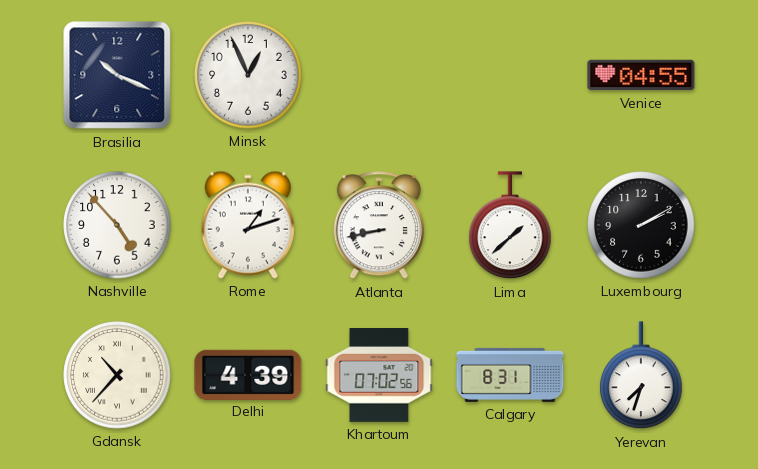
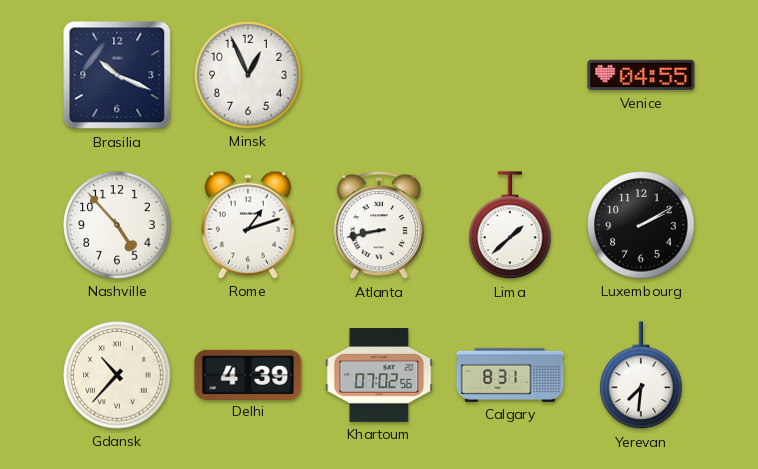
Yerevan: 7:33 -> 7:31
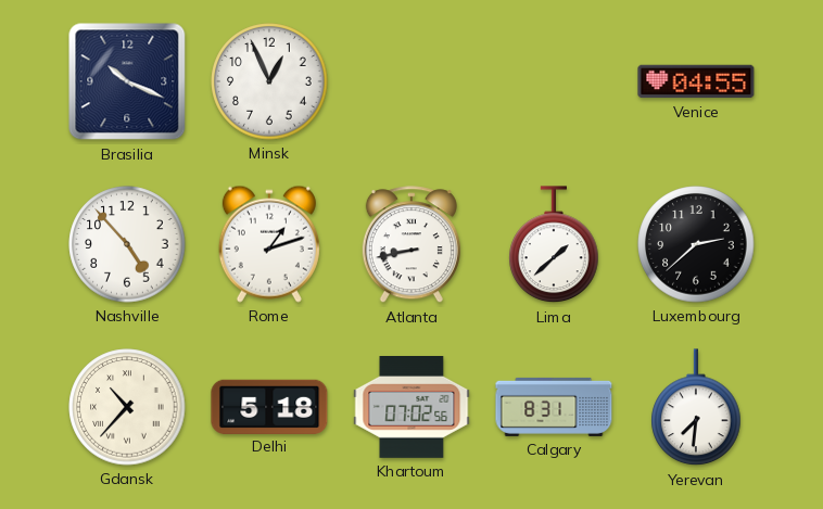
Luxembourg: 2:10 -> 2:38
Delhi: 4:39 -> 5:18
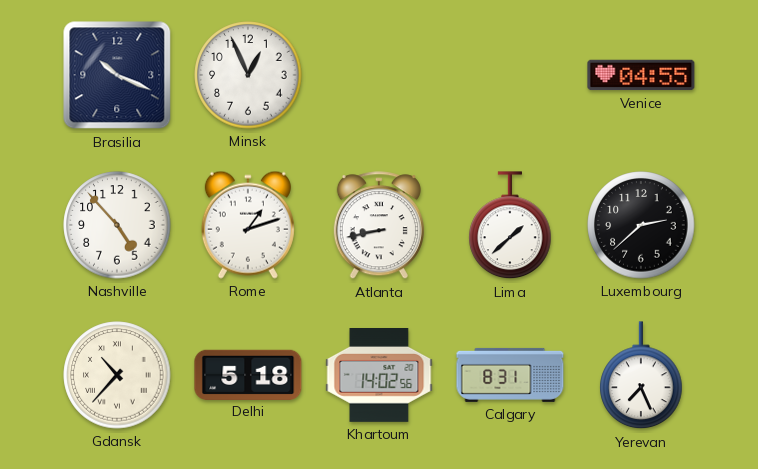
Khartoum: 07:02 -> 14:02
Yerevan: 7:31 -> 7:26
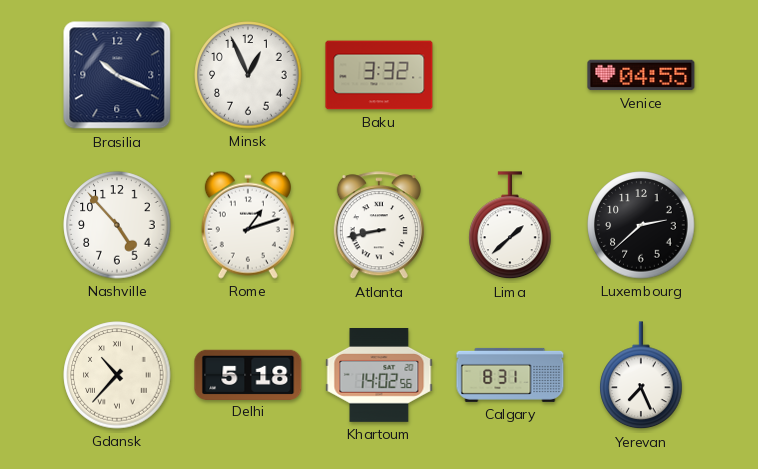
Baku: none -> 3:32
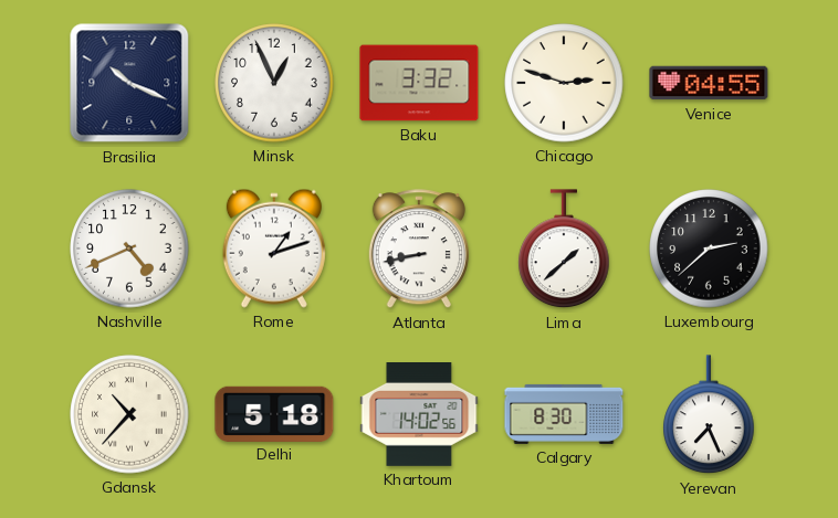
Chicago: none -> 2:48
Nashville: 4:53 -> 4:41
Calgary: 8:31 -> 8:30
